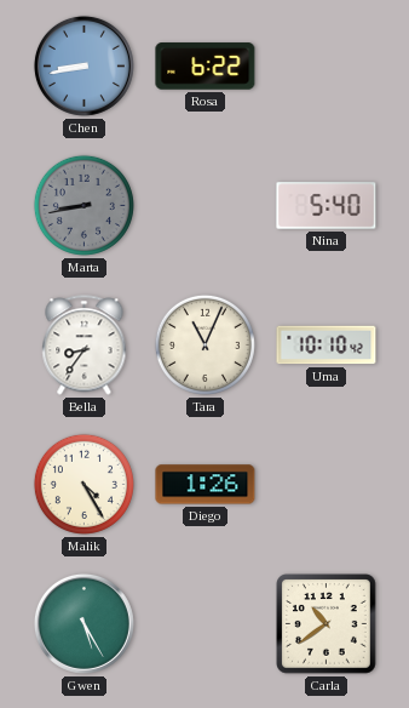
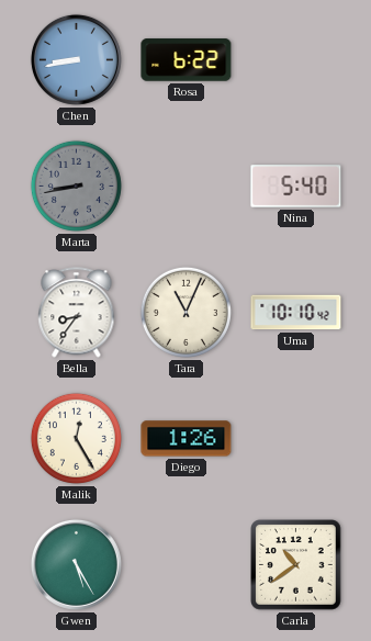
Malik: 4:25 -> 12:25
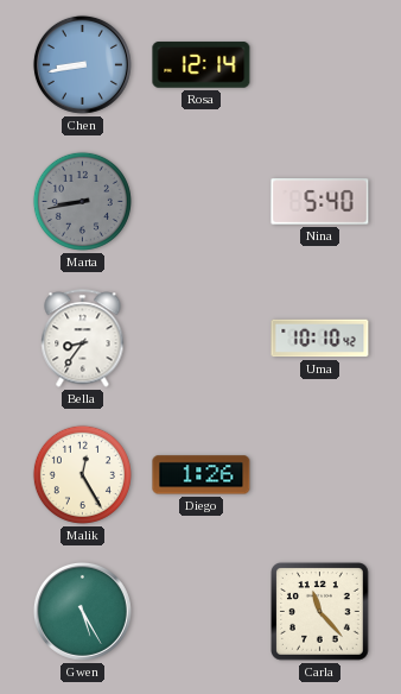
Rosa: 6:22 -> 12:14
Tara: 11:04 -> none
Carla: 10:39 -> 11:23
